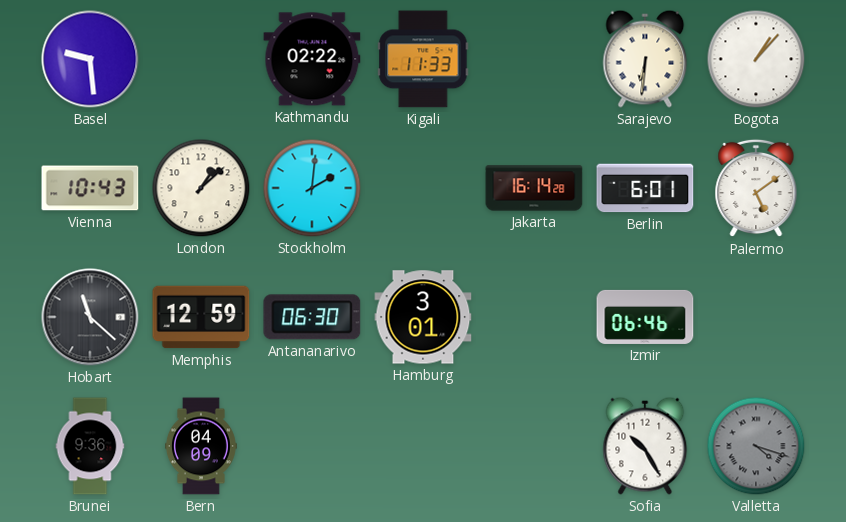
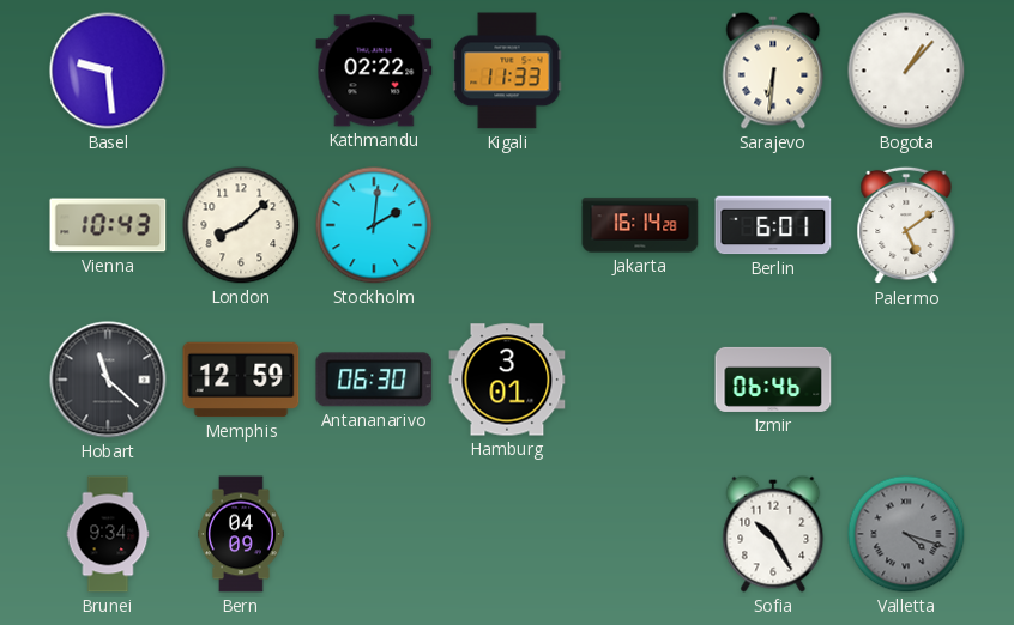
London: 1:08 -> 8:08
Brunei: 9:36 -> 9:34
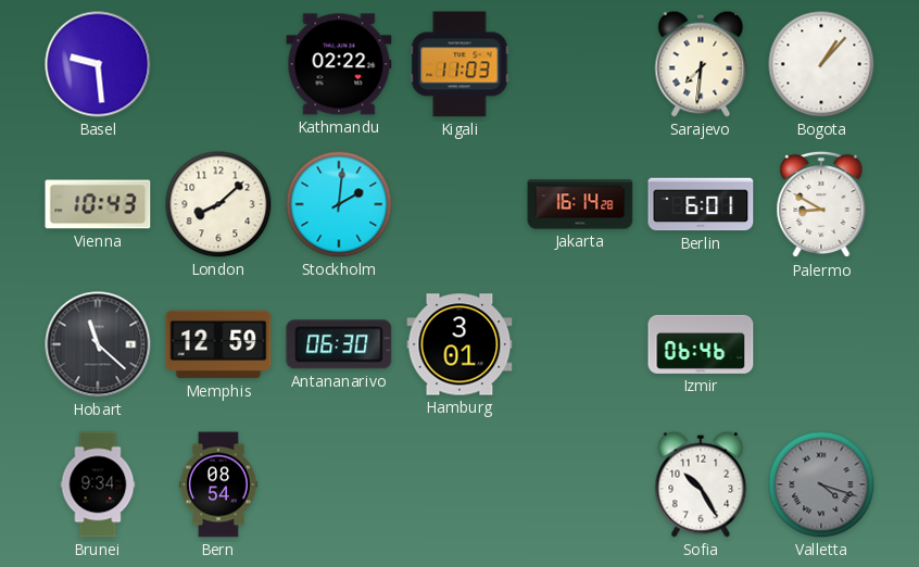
Kigali: 11:33 -> 11:03
Sarajevo: 6:31 -> 7:31
Palermo: 5:09 -> 8:50
Bern: 04:09 -> 08:54
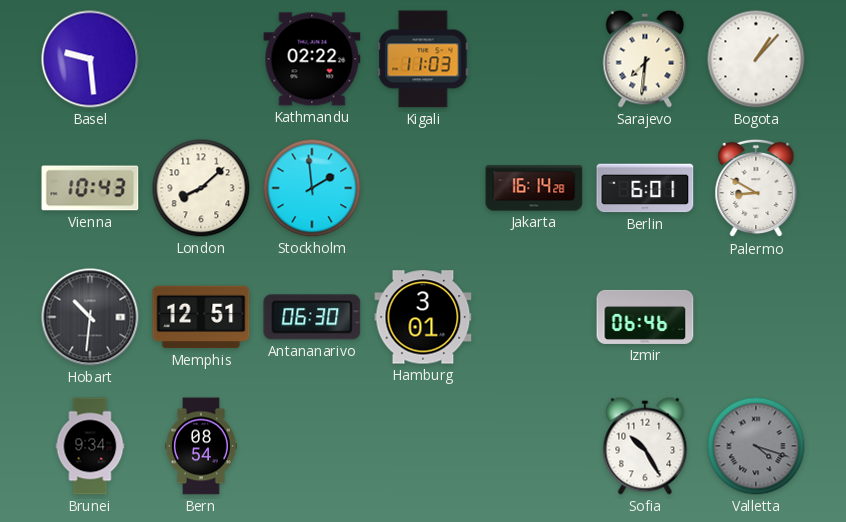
Stockholm: 2:01 -> 1:59
Hobart: 11:22 -> 10:31
Memphis: 12:59 -> 12:51
